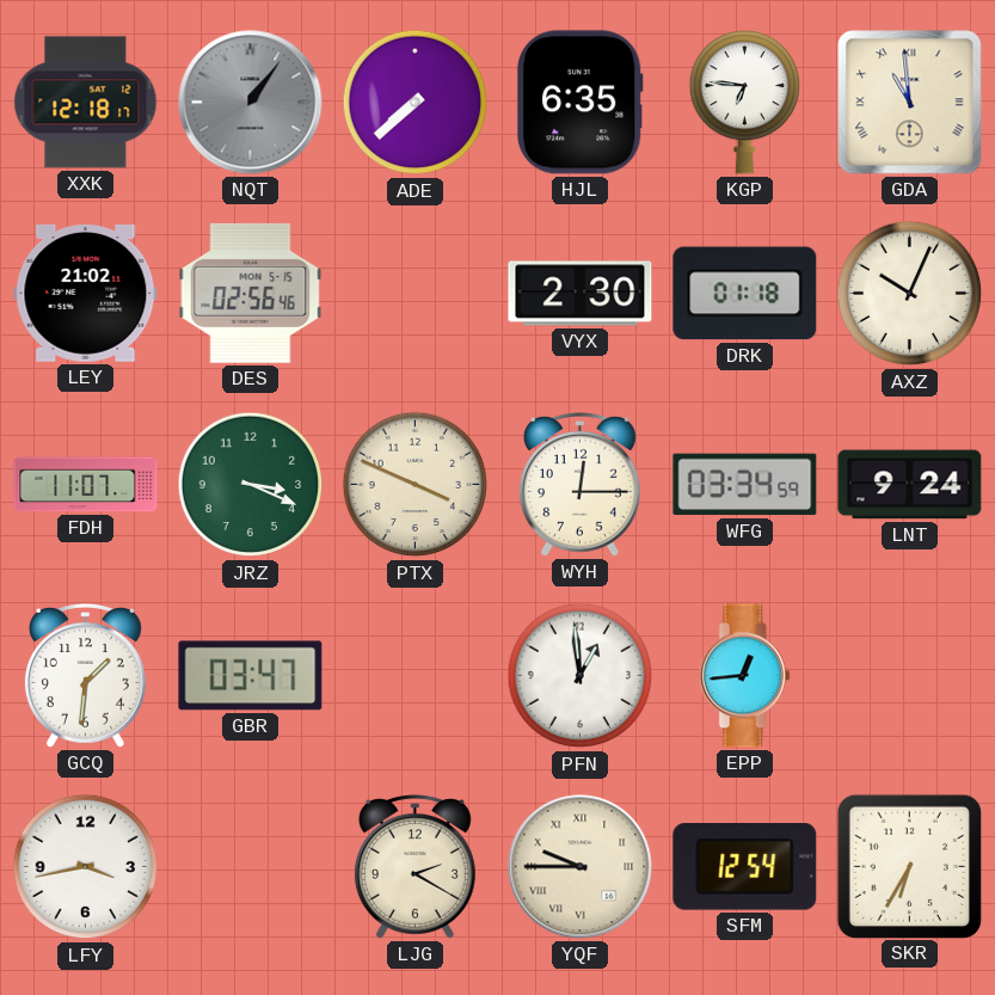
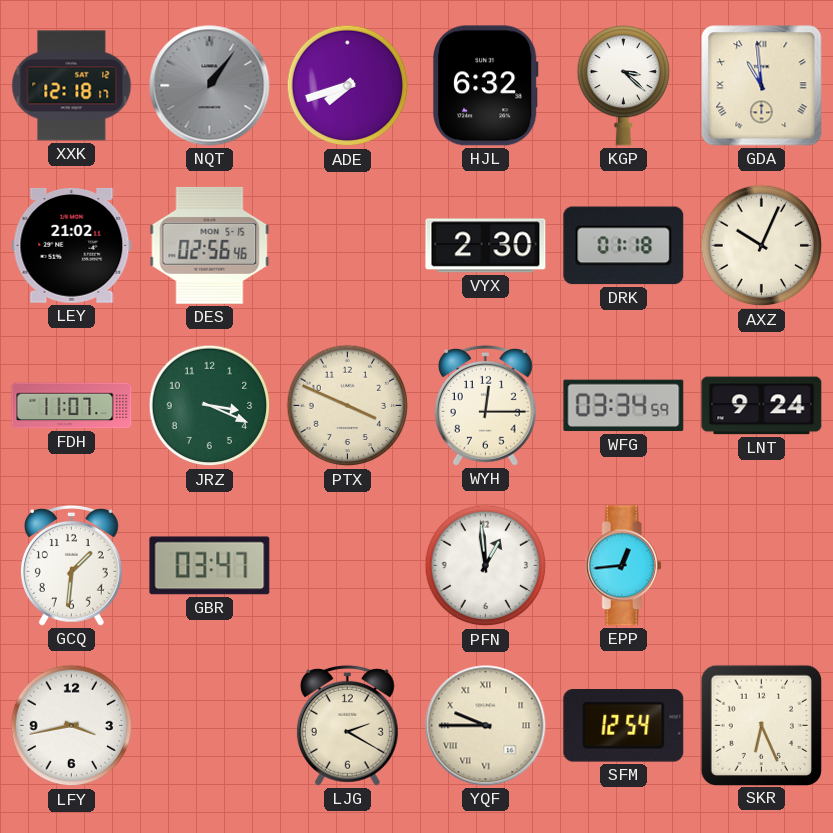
ADE: 7:38 -> 7:42
HJL: 6:35 -> 6:32
KGP: 6:46 -> 3:22
SKR: 6:35 -> 6:26
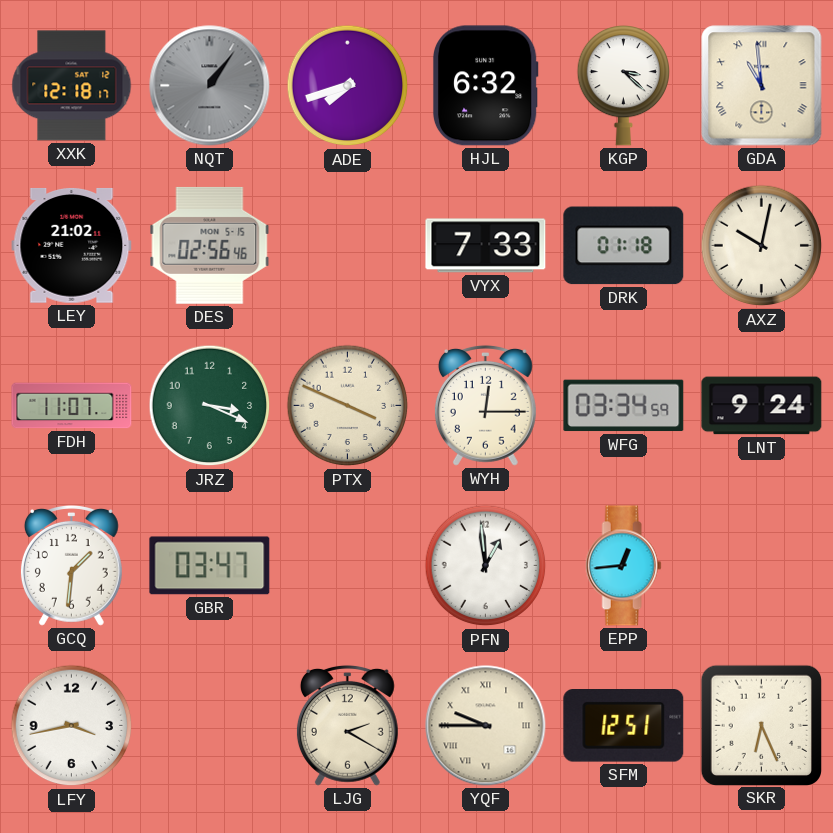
VYX: 2:30 -> 7:33
AXZ: 10:04 -> 10:02
SFM: 12:54 -> 12:51
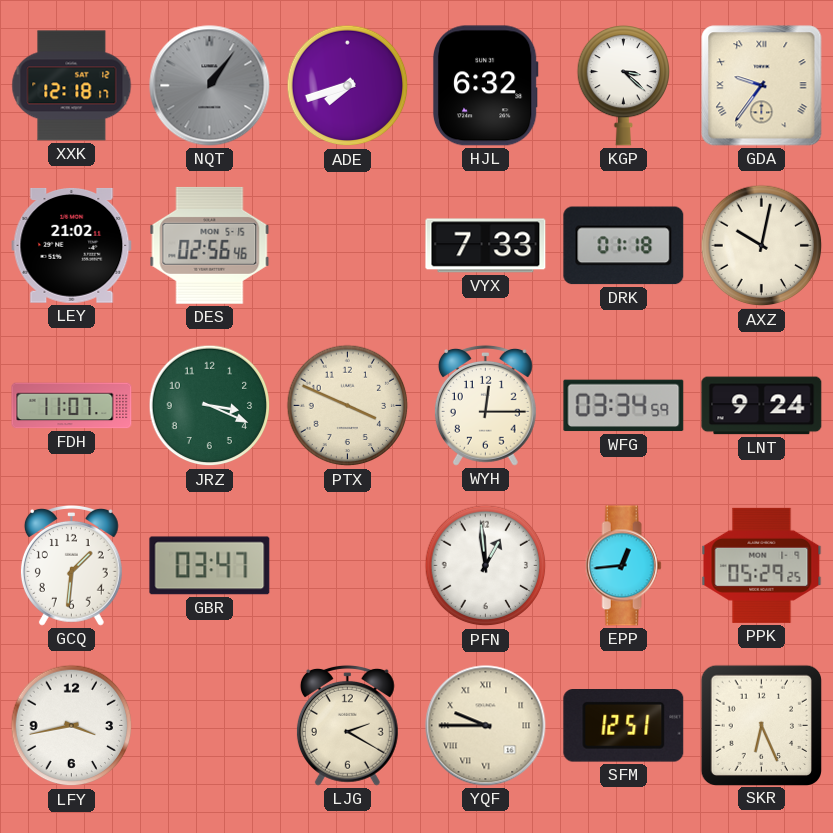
GDA: 10:59 -> 9:36
PPK: none -> 05:29
